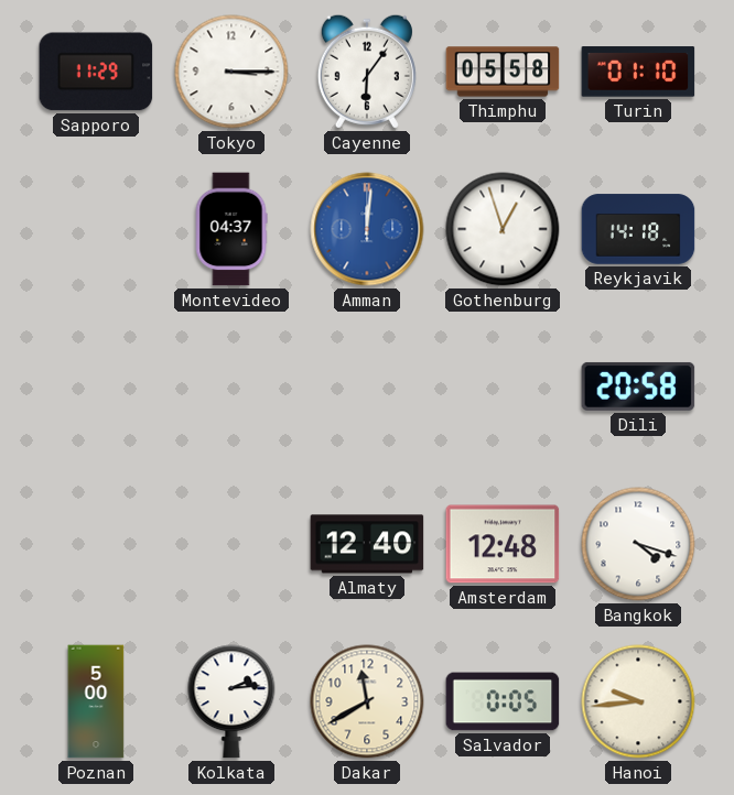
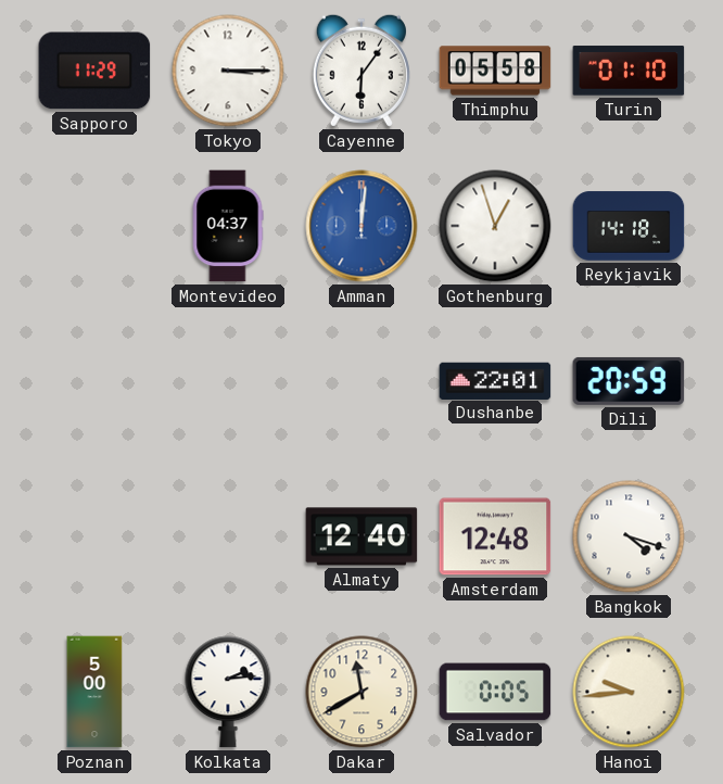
Dushanbe: none -> 22:01
Dili: 20:58 -> 20:59
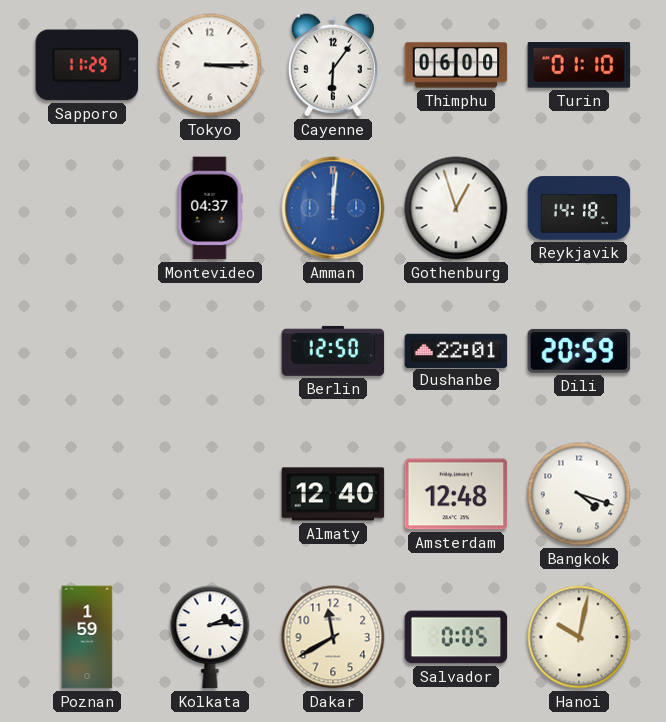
Thimphu: 05:58 -> 06:00
Berlin: none -> 12:50
Poznan: 5:00 -> 1:59
Hanoi: 9:44 -> 10:02
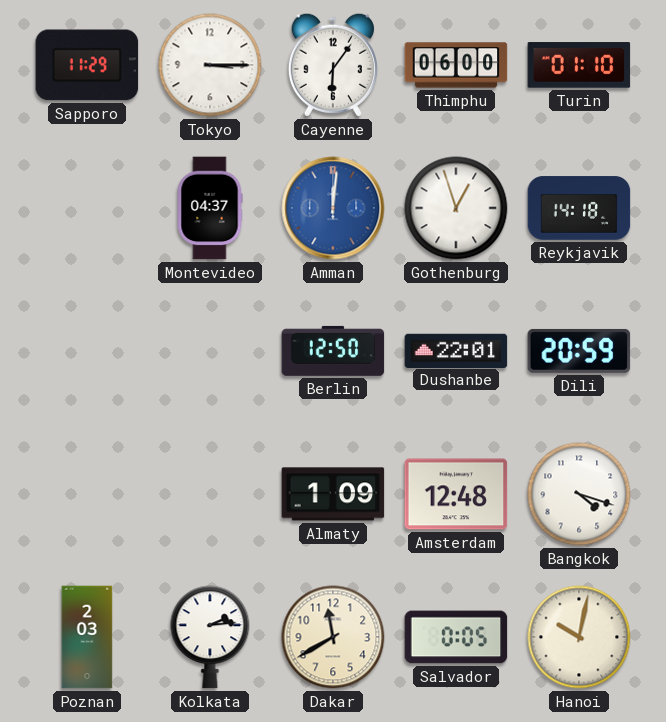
Almaty: 12:40 -> 1:09
Poznan: 1:59 -> 2:03
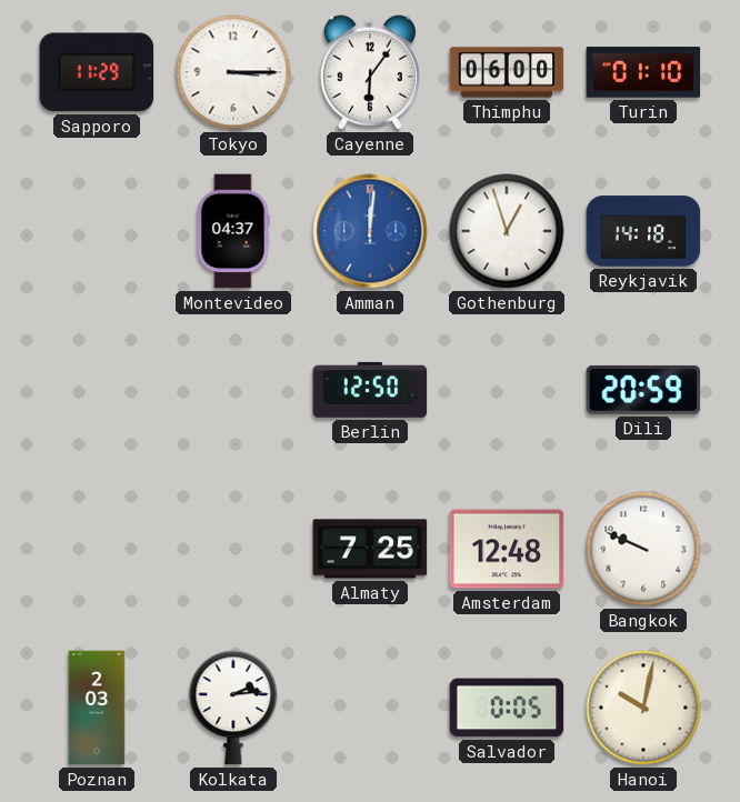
Dushanbe: 22:01 -> none
Almaty: 1:09 -> 7:25
Bangkok: 4:18 -> 9:49
Dakar: 11:40 -> none
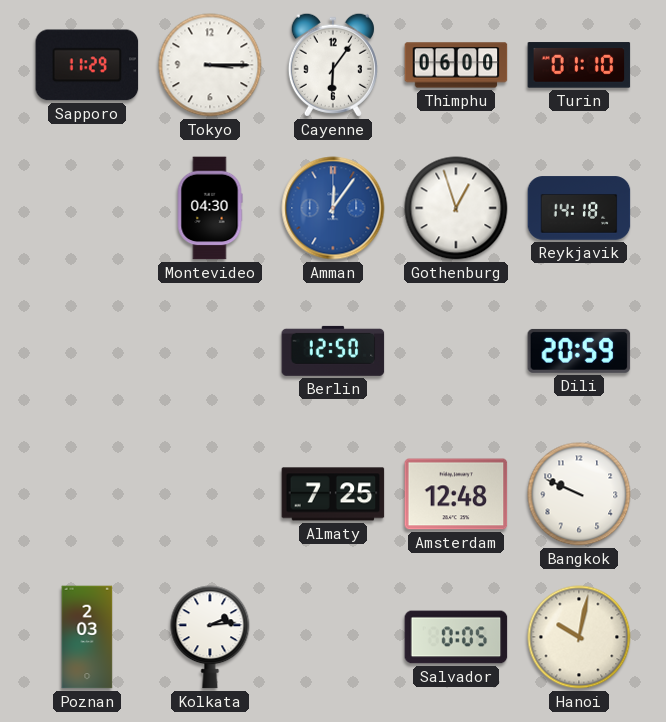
Montevideo: 04:37 -> 04:30
Amman: 12:01 -> 12:06
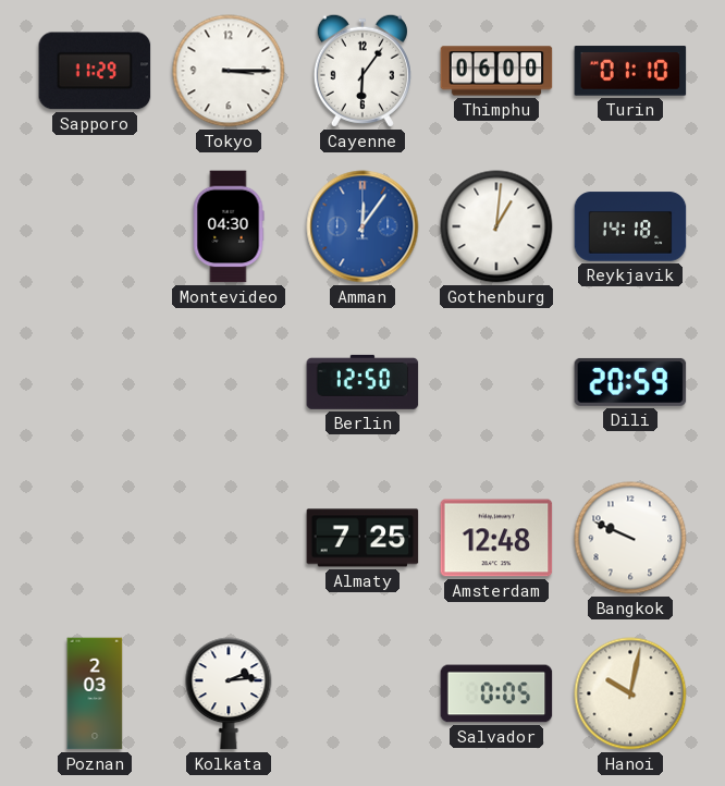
Gothenburg: 12:57 -> 1:01
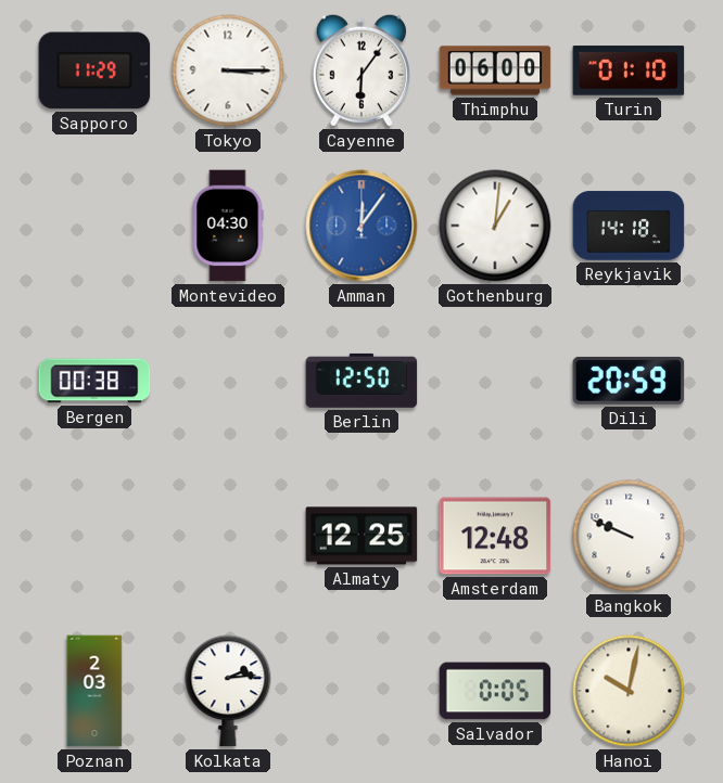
Bergen: none -> 00:38
Almaty: 7:25 -> 12:25
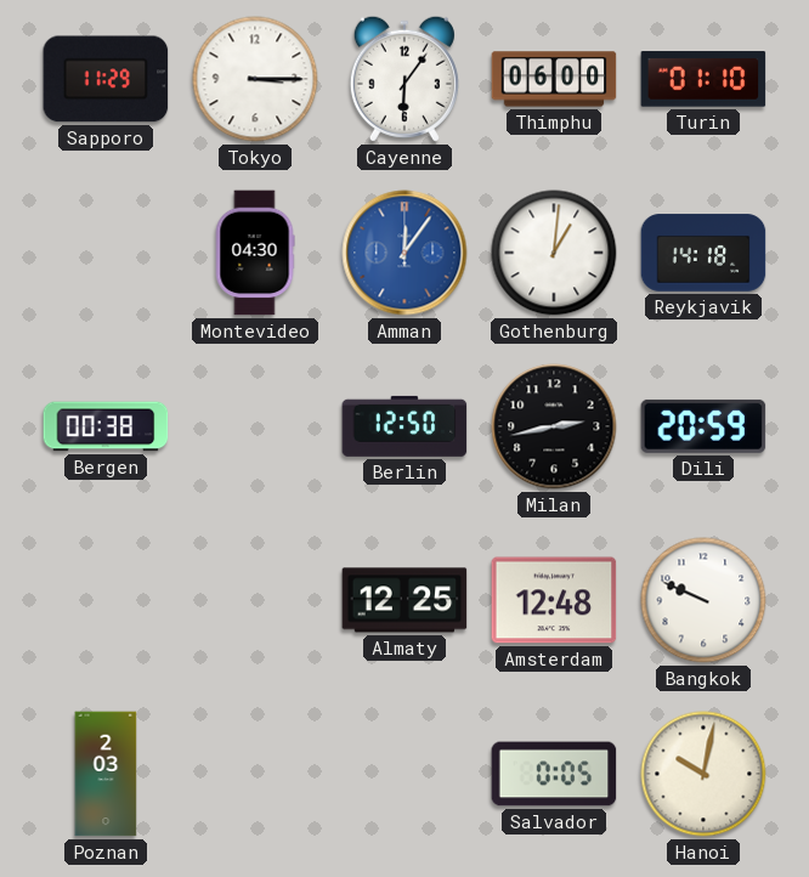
Milan: none -> 2:43
Kolkata: 2:14 -> none
